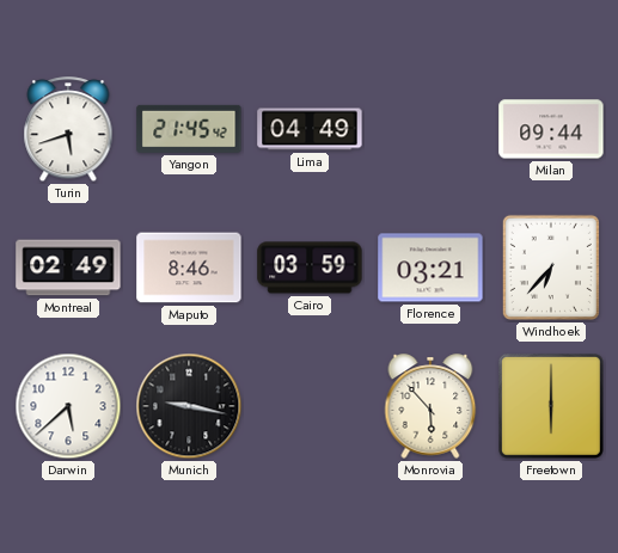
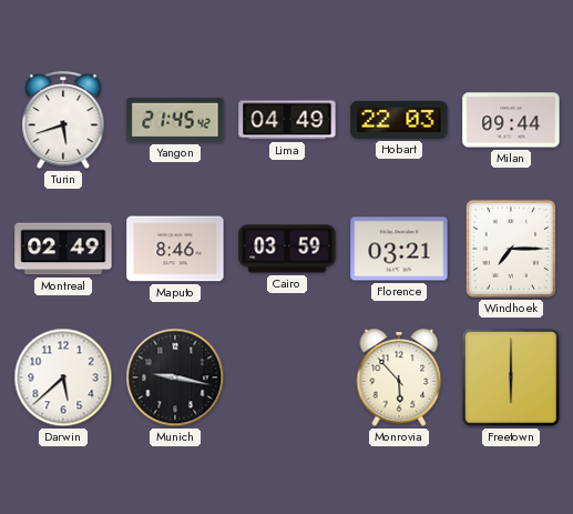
Hobart: none -> 22:03
Windhoek: 6:37 -> 7:15
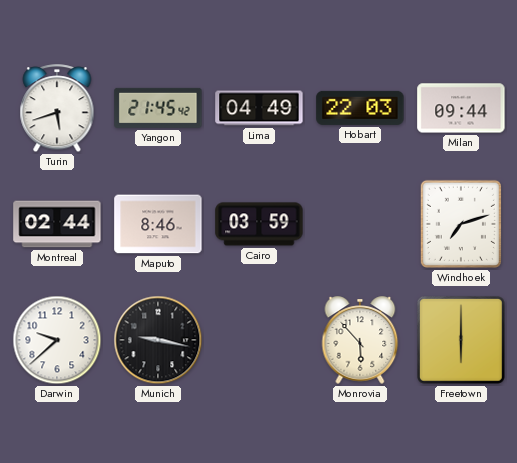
Montreal: 02:49 -> 02:44
Florence: 03:21 -> none
Windhoek: 7:15 -> 7:12
Darwin: 5:38 -> 9:38
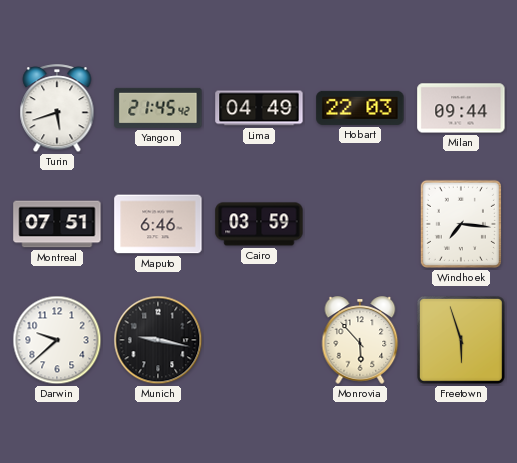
Montreal: 02:44 -> 07:51
Maputo: 8:46 -> 6:46
Windhoek: 7:12 -> 7:16
Freetown: 6:00 -> 5:57
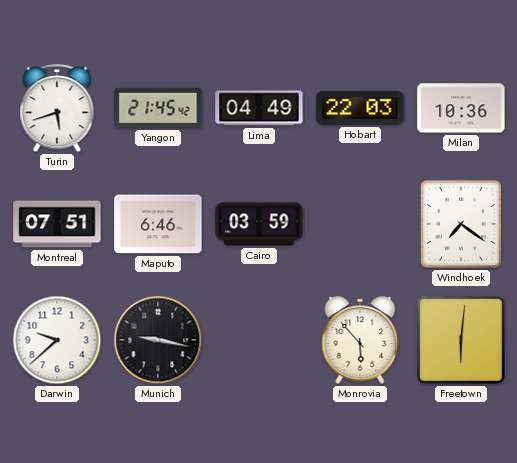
Milan: 09:44 -> 10:36
Windhoek: 7:16 -> 7:21
Freetown: 5:57 -> 6:01
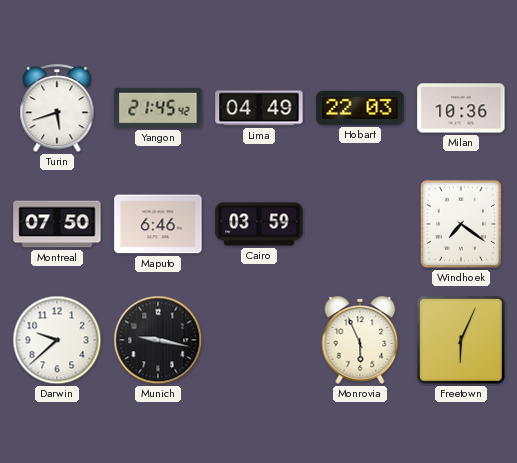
Montreal: 07:51 -> 07:50
Monrovia: 5:53 -> 5:56
Freetown: 6:01 -> 6:04
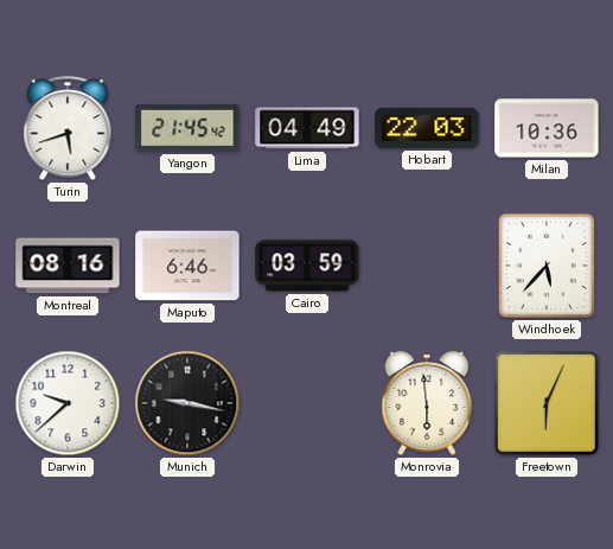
Montreal: 07:50 -> 08:16
Windhoek: 7:21 -> 5:37
Monrovia: 5:56 -> 5:59
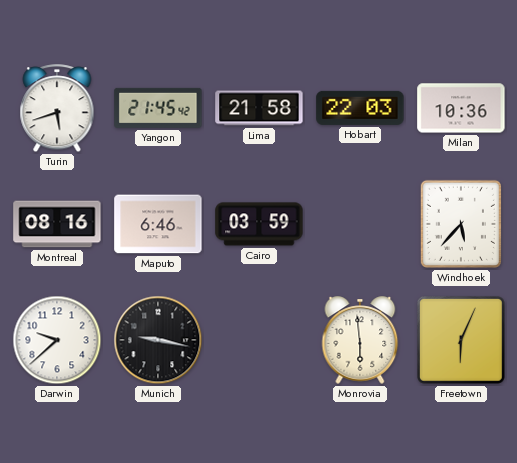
Lima: 04:49 -> 21:58
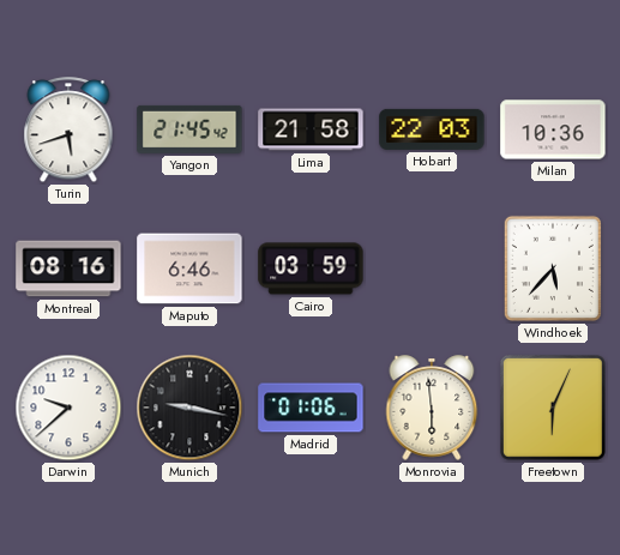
Madrid: none -> 01:06
